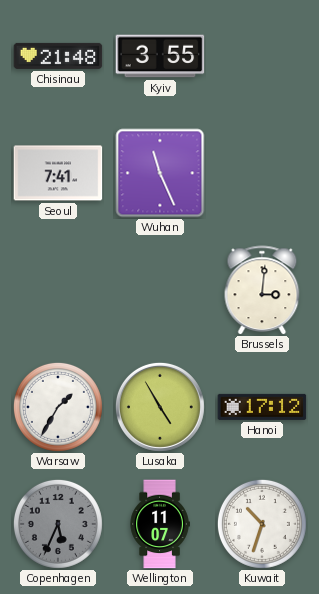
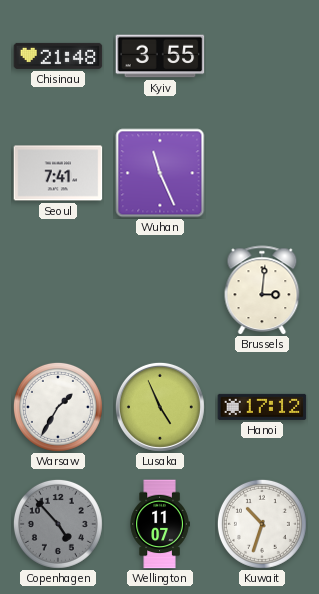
Lusaka: 4:55 -> 4:56
Copenhagen: 5:34 -> 4:53
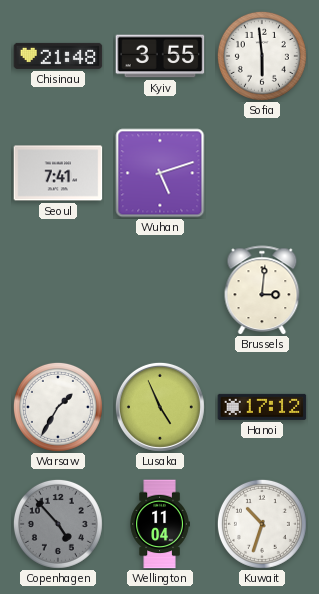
Sofia: none -> 5:59
Wuhan: 11:26 -> 5:12
Wellington: 11:07 -> 11:04
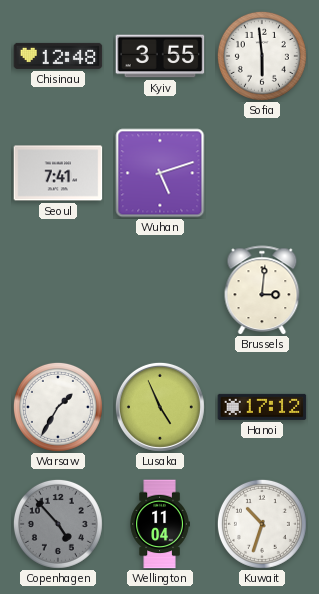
Chisinau: 21:48 -> 12:48
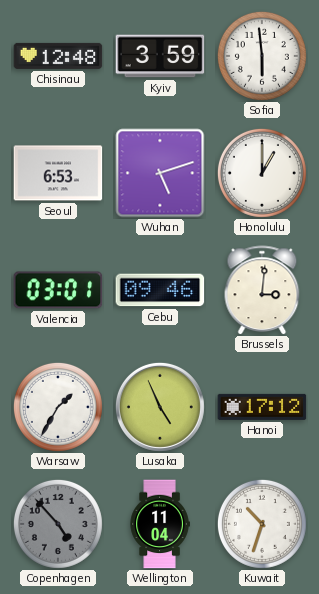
Kyiv: 3:55 -> 3:59
Seoul: 7:41 -> 6:53
Honolulu: none -> 1:00
Valencia: none -> 03:01
Cebu: none -> 09:46
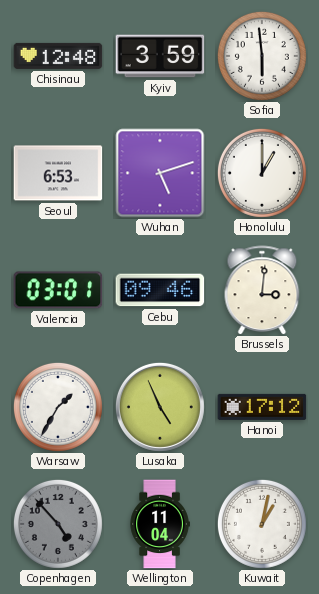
Kuwait: 10:33 -> 1:02
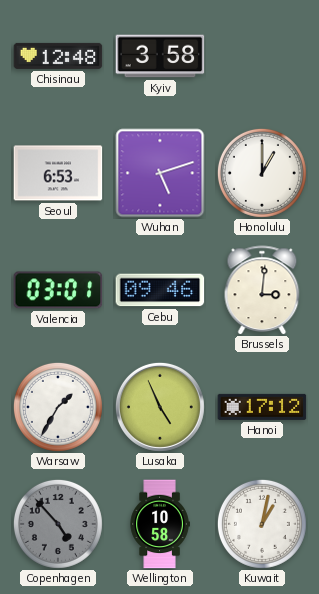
Kyiv: 3:59 -> 3:58
Sofia: 5:59 -> none
Wellington: 11:04 -> 10:58
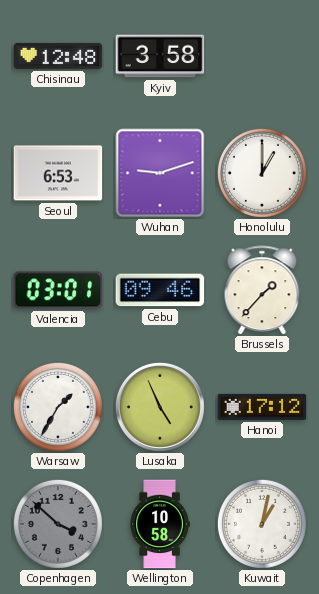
Wuhan: 5:12 -> 9:12
Brussels: 3:01 -> 1:37
Copenhagen: 4:53 -> 3:52
